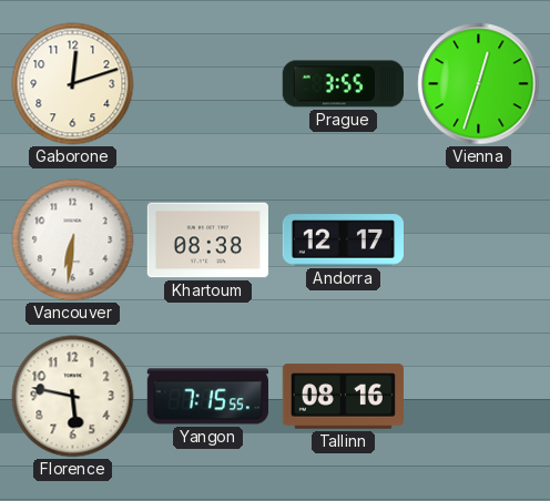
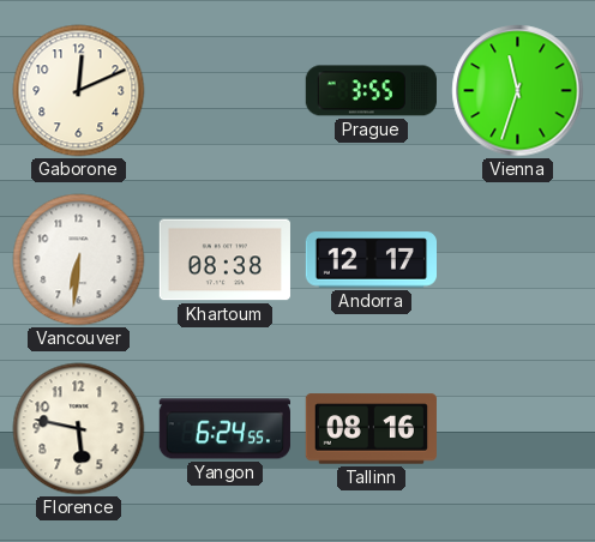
Gaborone: 12:12 -> 12:11
Vienna: 12:33 -> 11:33
Yangon: 7:15 -> 6:24
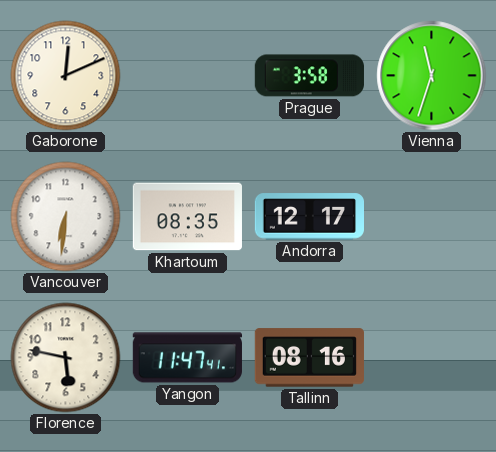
Prague: 3:55 -> 3:58
Khartoum: 08:38 -> 08:35
Yangon: 6:24 -> 11:47
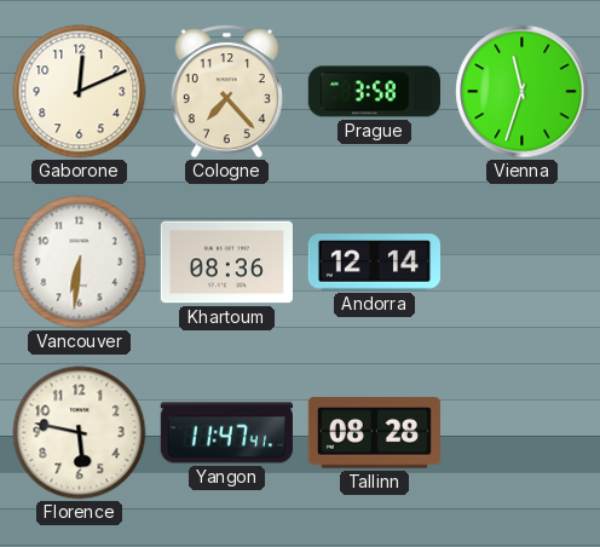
Cologne: none -> 7:23
Khartoum: 08:35 -> 08:36
Andorra: 12:17 -> 12:14
Tallinn: 08:16 -> 08:28
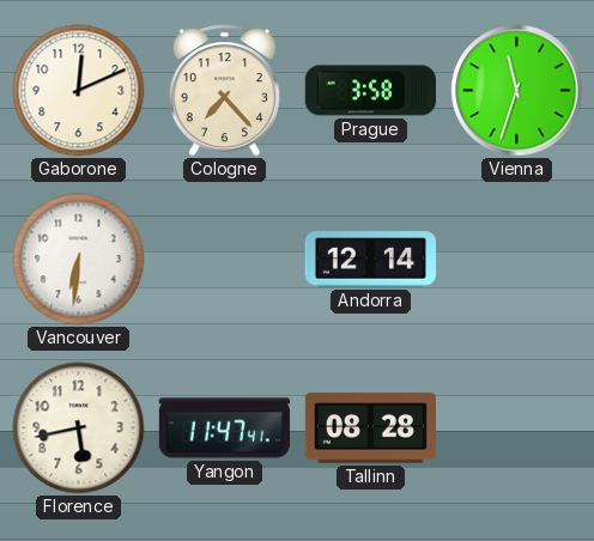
Khartoum: 08:36 -> none
Florence: 5:47 -> 5:43
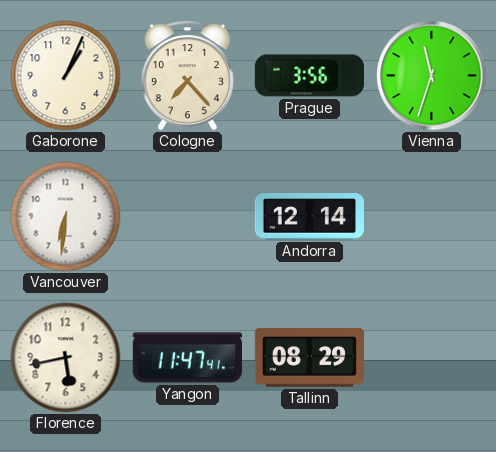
Gaborone: 12:11 -> 1:04
Prague: 3:58 -> 3:56
Tallinn: 08:28 -> 08:29
